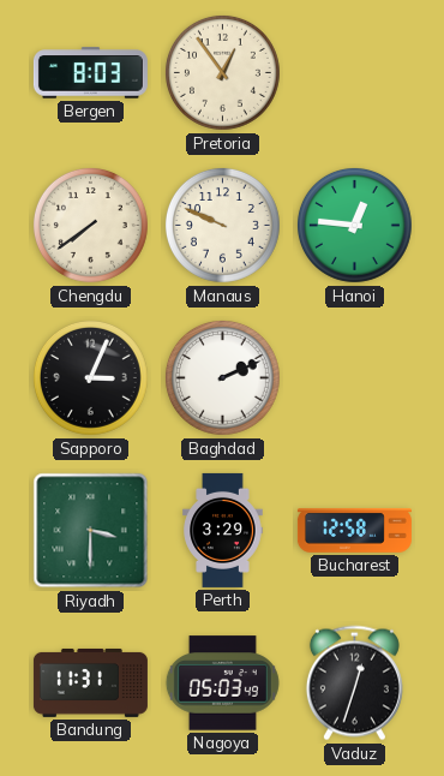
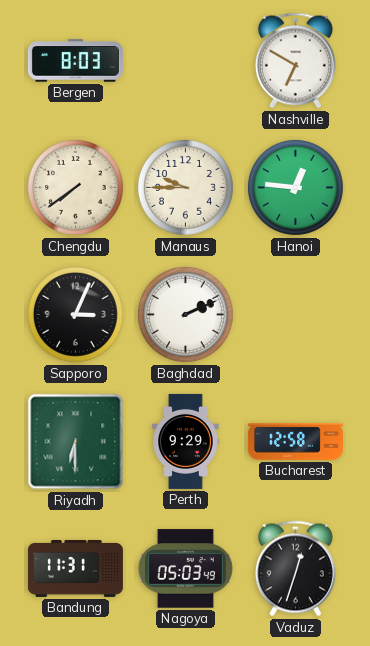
Pretoria: 12:54 -> none
Nashville: none -> 6:50
Manaus: 9:49 -> 9:45
Riyadh: 3:30 -> 6:30
Perth: 3:29 -> 9:29
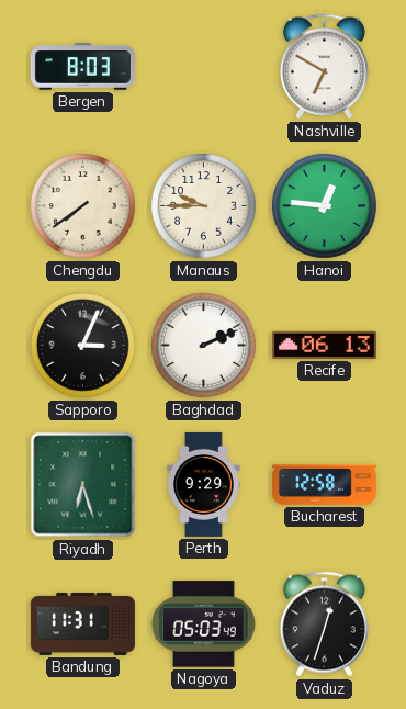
Recife: none -> 06:13
Riyadh: 6:30 -> 6:27
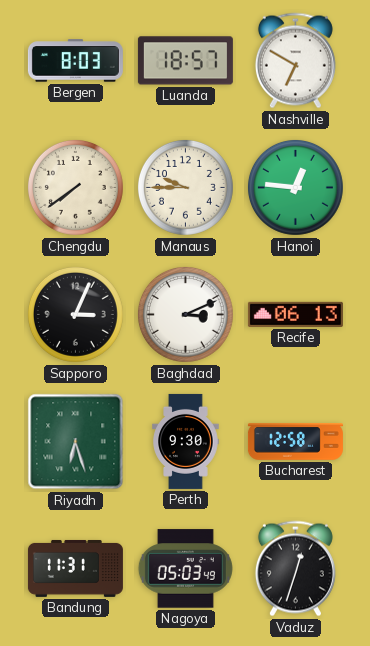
Luanda: none -> 18:57
Baghdad: 2:11 -> 3:11
Perth: 9:29 -> 9:30
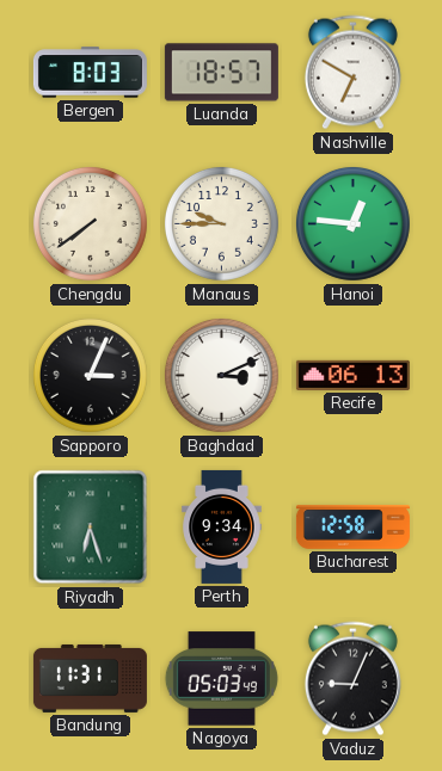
Perth: 9:30 -> 9:34
Vaduz: 12:33 -> 9:04
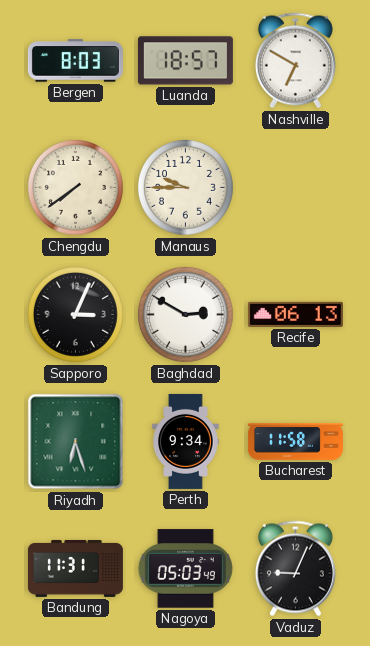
Hanoi: 12:46 -> none
Baghdad: 3:11 -> 2:50
Bucharest: 12:58 -> 11:58
